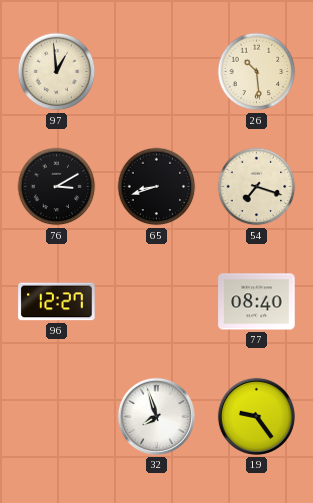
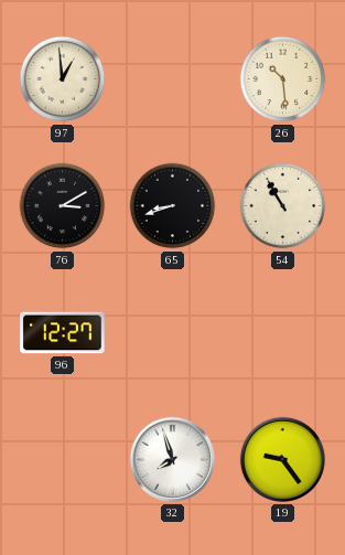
54: 7:18 -> 10:55
77: 08:40 -> none
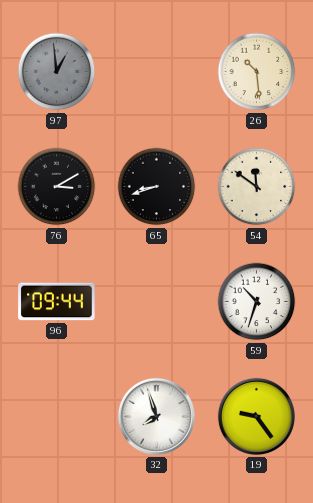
97 dial: cream -> grey
54: 10:55 -> 11:51
96: 12:27 -> 09:44
59: none -> 10:33
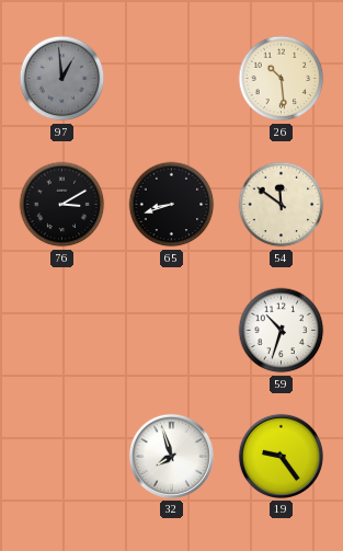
96: 09:44 -> none
